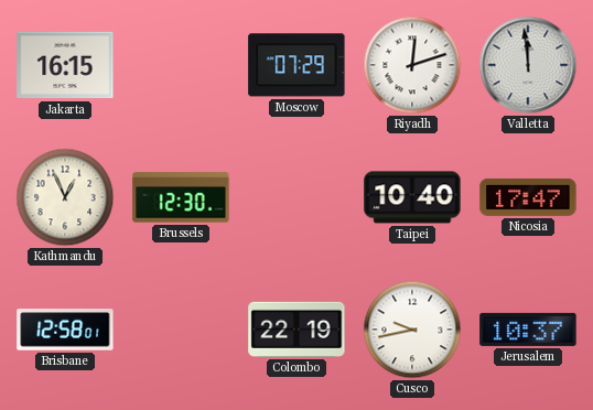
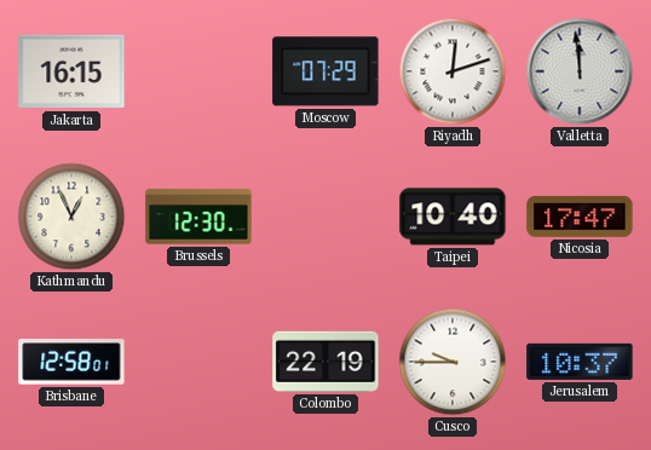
Cusco: 9:43 -> 9:45
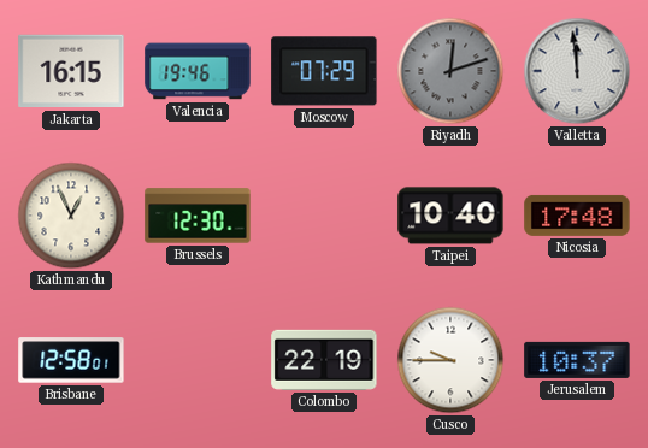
Valencia: none -> 19:46
Riyadh dial: white -> grey
Nicosia: 17:47 -> 17:48
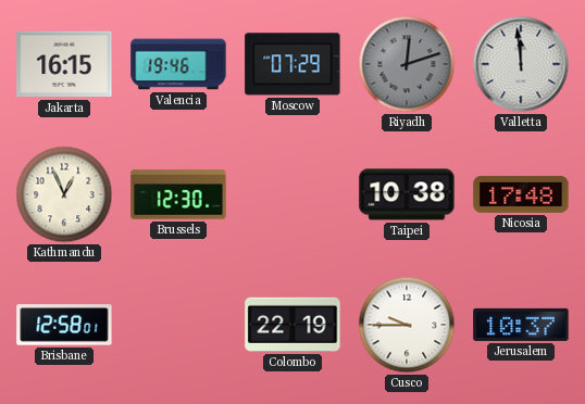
Taipei: 10:40 -> 10:38
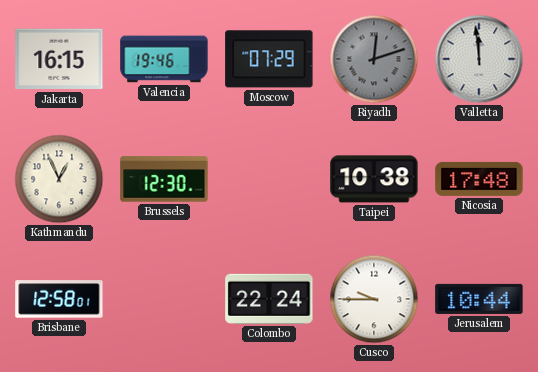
Colombo: 22:19 -> 22:24
Jerusalem: 10:37 -> 10:44
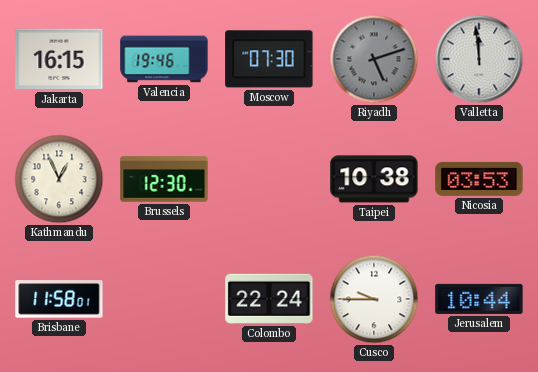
Moscow: 07:29 -> 07:30
Riyadh: 12:12 -> 5:12
Nicosia: 17:48 -> 03:53
Brisbane: 12:58 -> 11:58
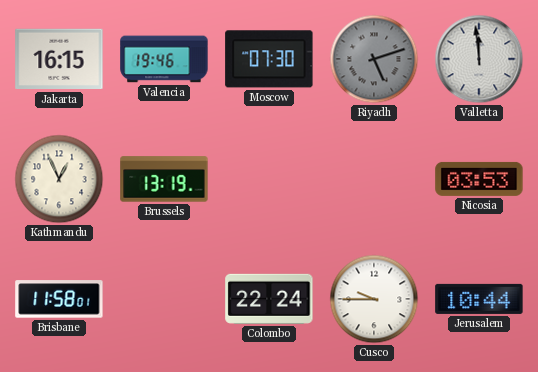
Brussels: 12:30 -> 13:19
Taipei: 10:38 -> none
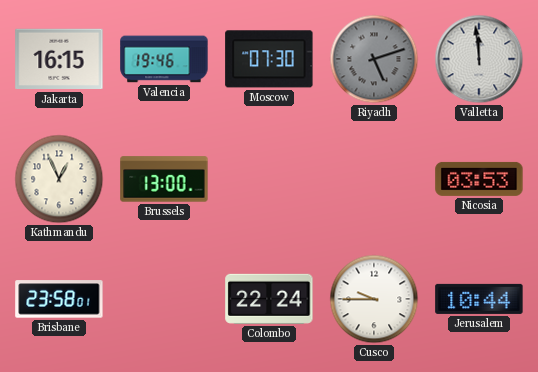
Brussels: 13:19 -> 13:00
Brisbane: 11:58 -> 23:58
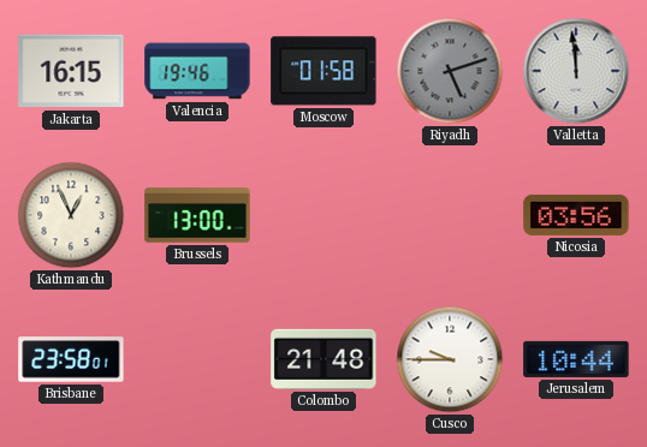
Moscow: 07:30 -> 01:58
Nicosia: 03:53 -> 03:56
Colombo: 22:24 -> 21:48
